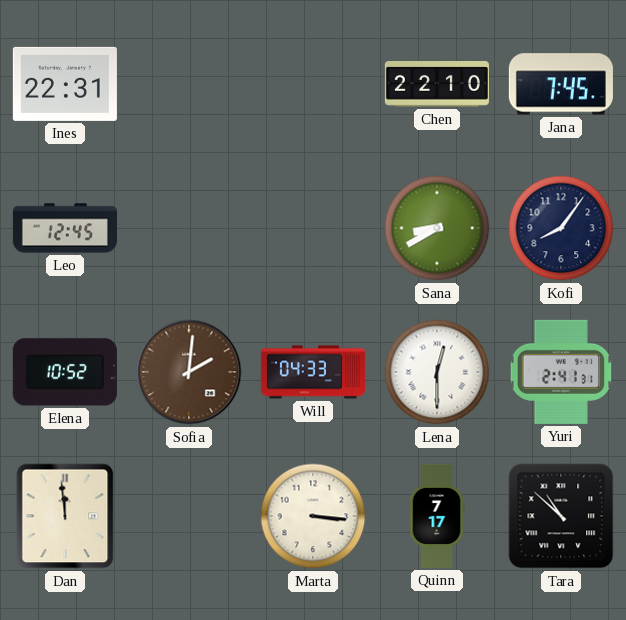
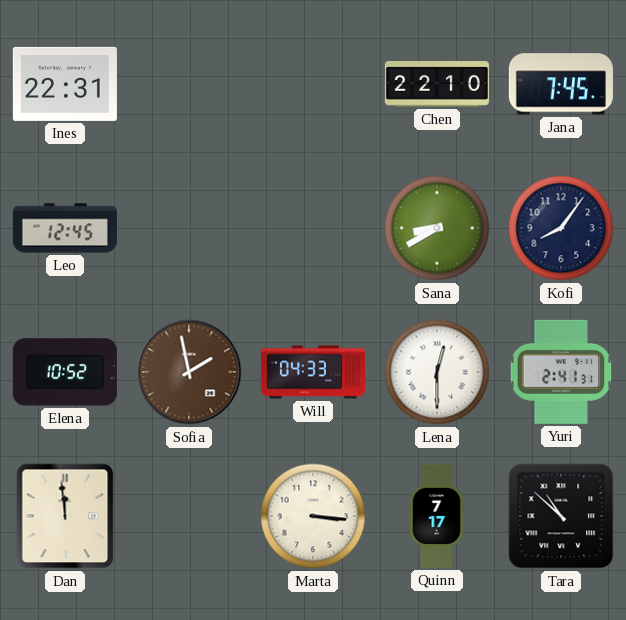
Sofia: 2:01 -> 1:58
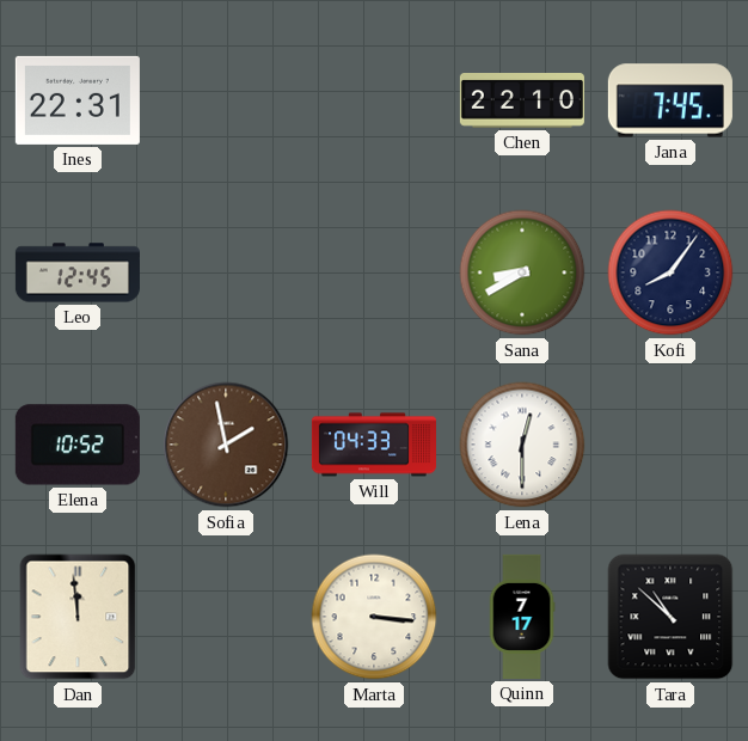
Yuri: 2:41 -> none
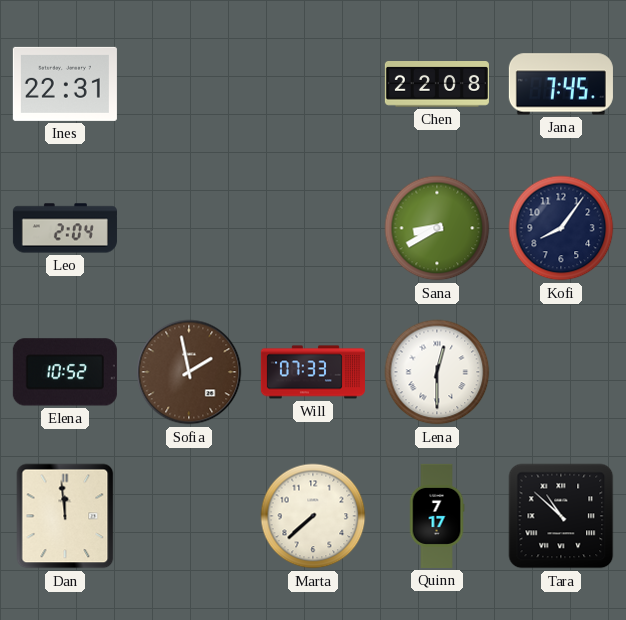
Chen: 22:10 -> 22:08
Leo: 12:45 -> 2:04
Will: 04:33 -> 07:33
Marta: 3:16 -> 7:38
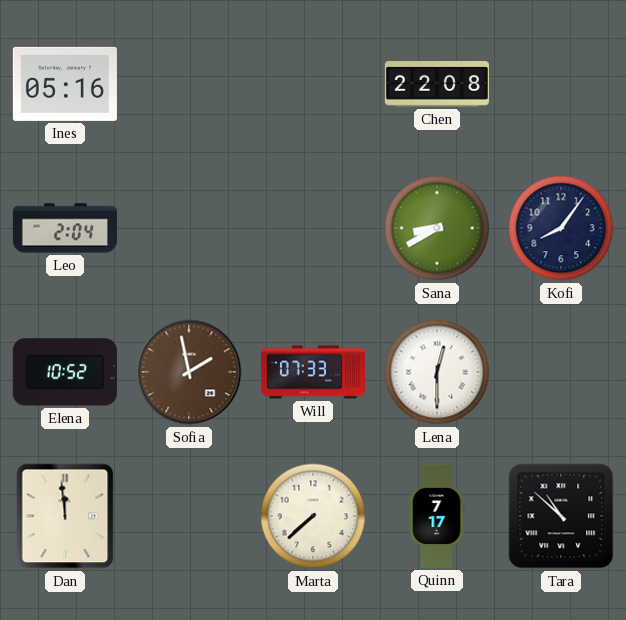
Ines: 22:31 -> 05:16
Jana: 7:45 -> none
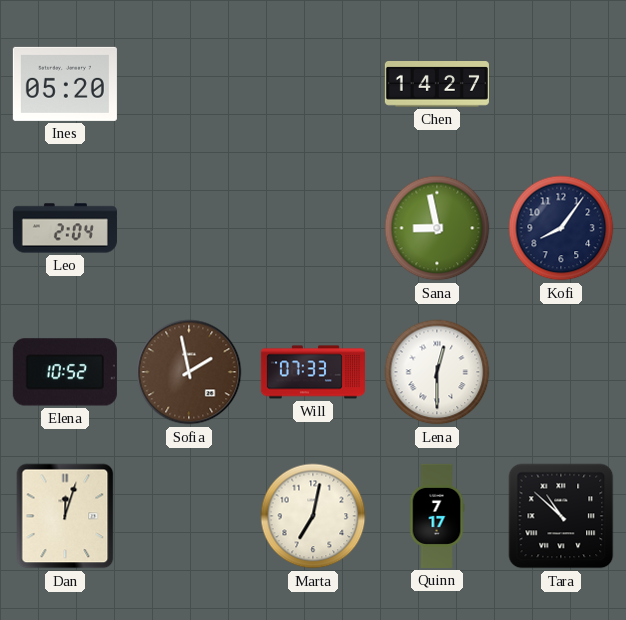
Ines: 05:16 -> 05:20
Chen: 22:08 -> 14:27
Sana: 8:40 -> 8:58
Dan: 11:59 -> 12:03
Marta: 7:38 -> 7:02
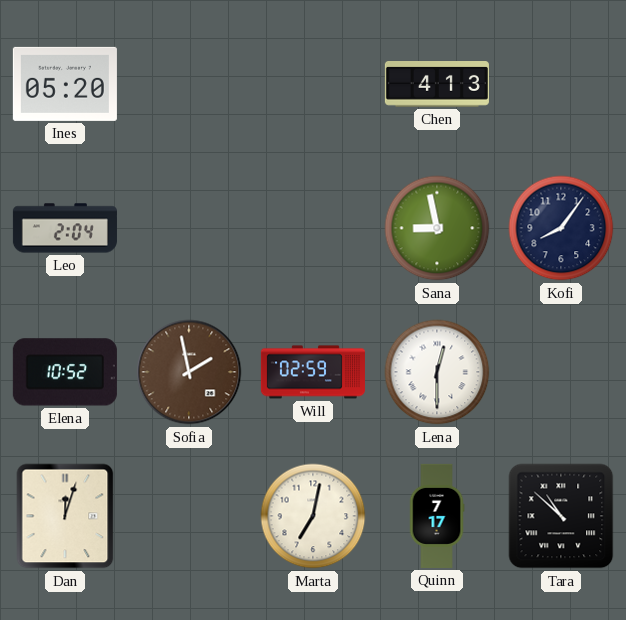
Chen: 14:27 -> 4:13
Will: 07:33 -> 02:59
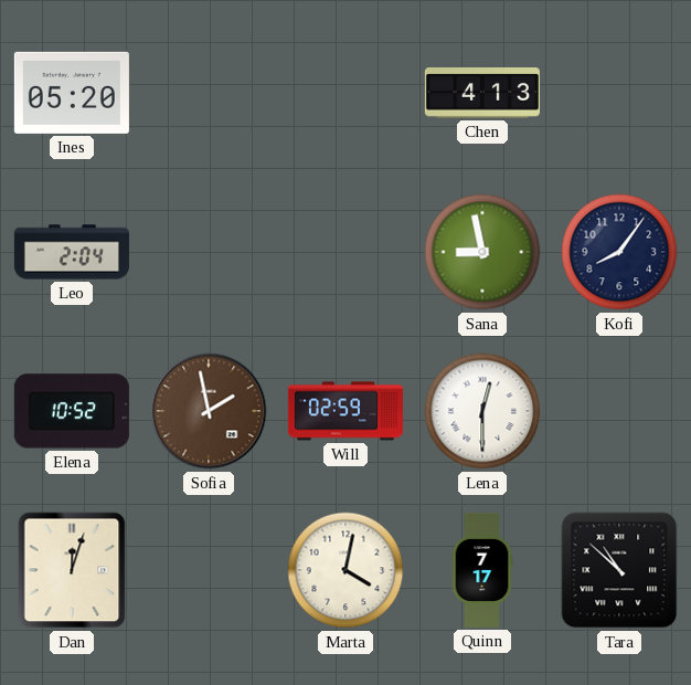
Marta: 7:02 -> 4:02
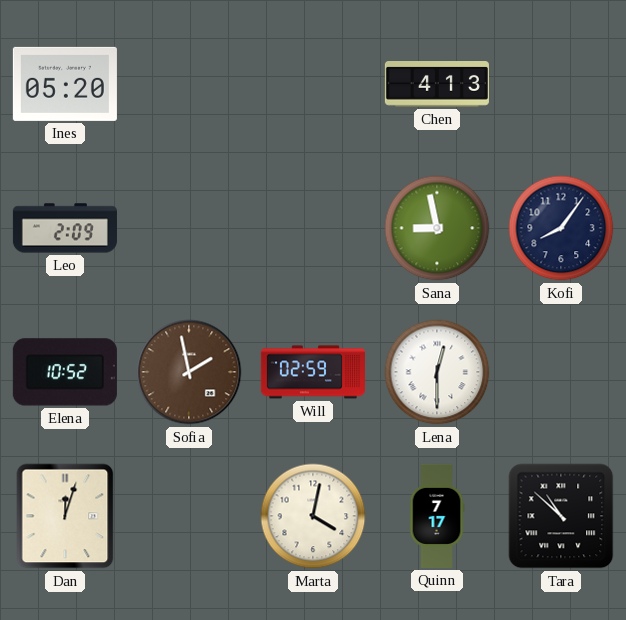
Leo: 2:04 -> 2:09
